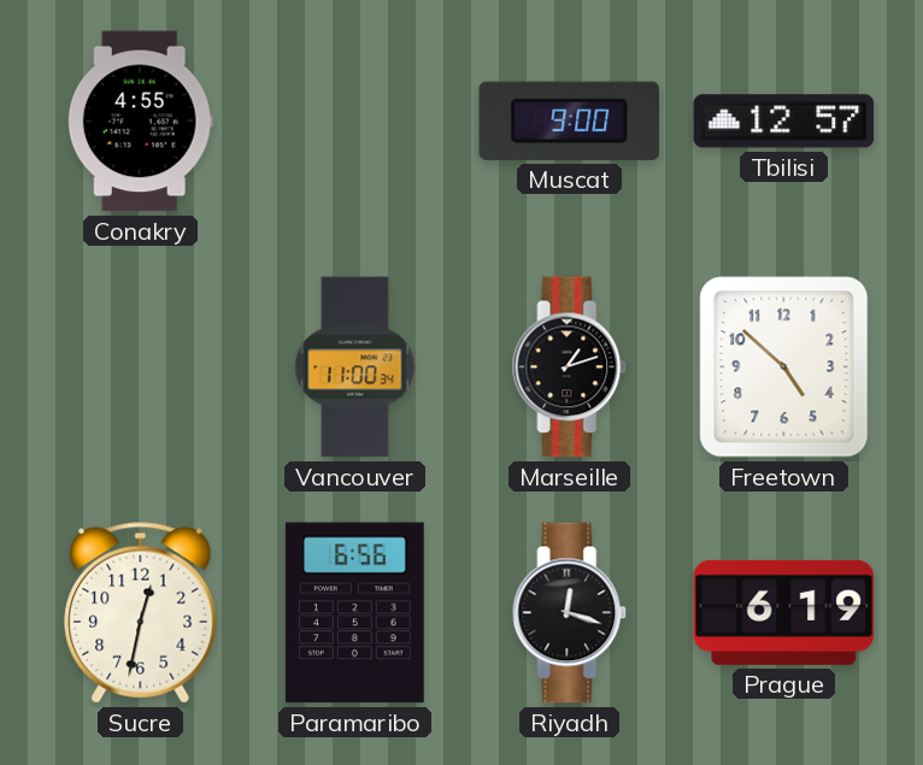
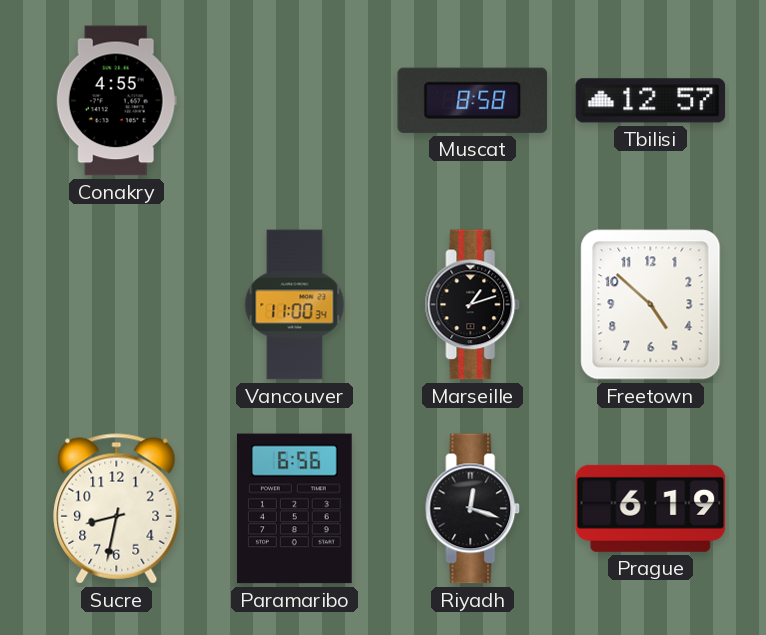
Muscat: 9:00 -> 8:58
Sucre: 12:32 -> 8:32
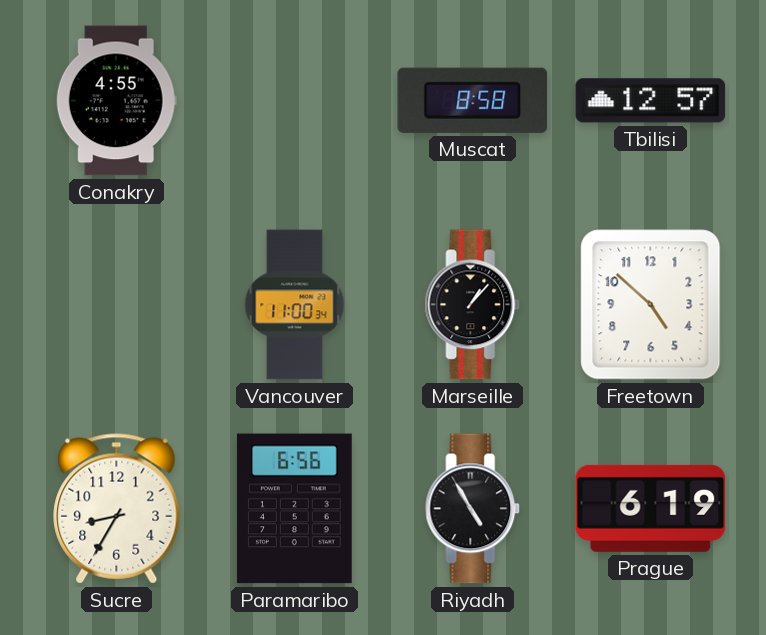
Marseille: 1:12 -> 1:07
Sucre: 8:32 -> 8:35
Riyadh: 12:18 -> 4:55
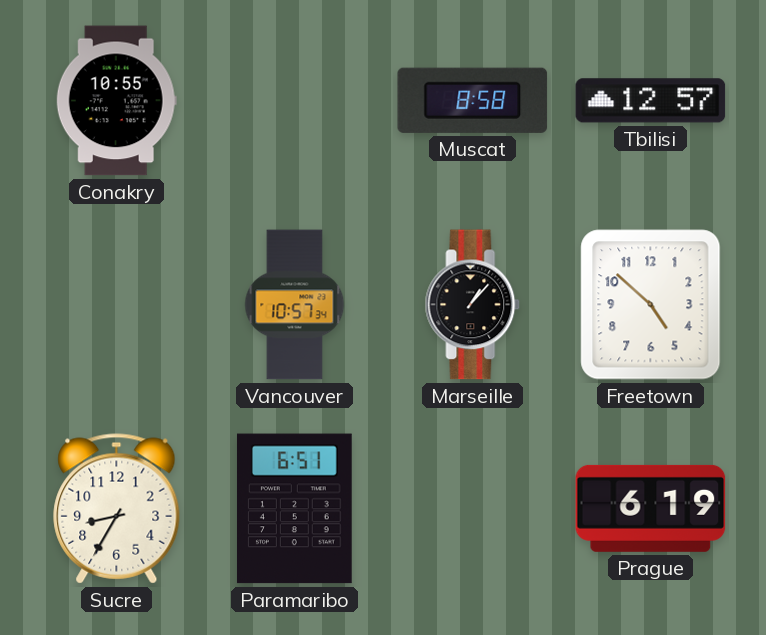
Conakry: 4:55 -> 10:55
Vancouver: 11:00 -> 10:57
Paramaribo: 6:56 -> 6:51
Riyadh: 4:55 -> none
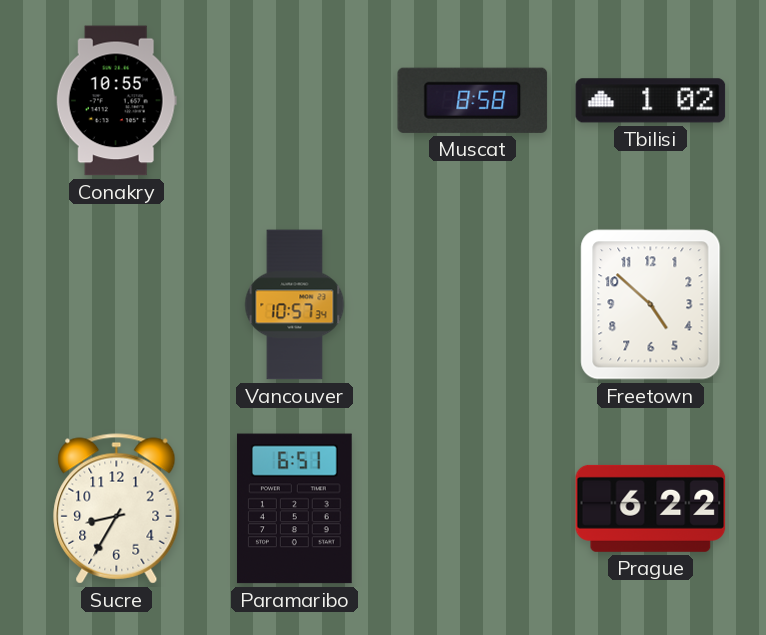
Tbilisi: 12:57 -> 1:02
Marseille: 1:07 -> none
Prague: 6:19 -> 6:22
